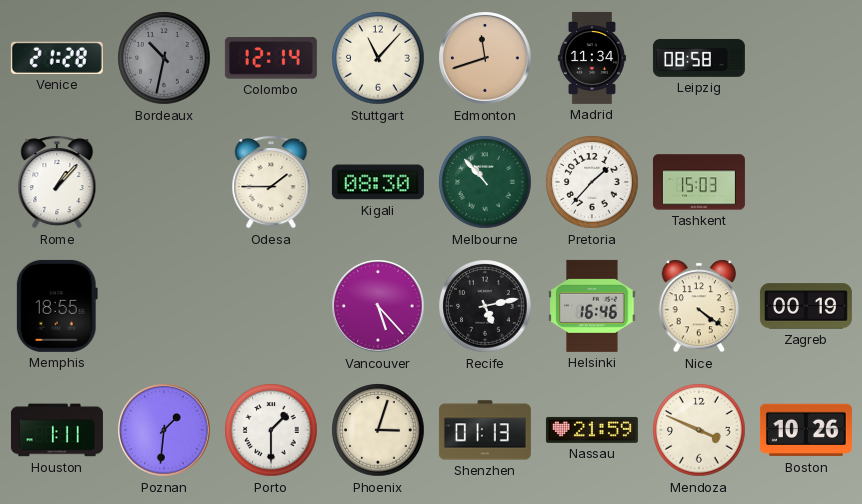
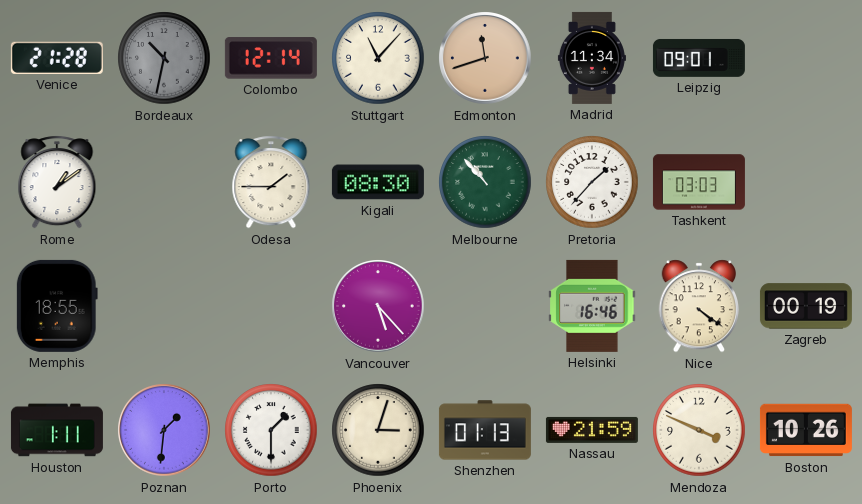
Leipzig: 08:58 -> 09:01
Rome: 1:07 -> 1:09
Tashkent: 15:03 -> 03:03
Recife: 5:13 -> none
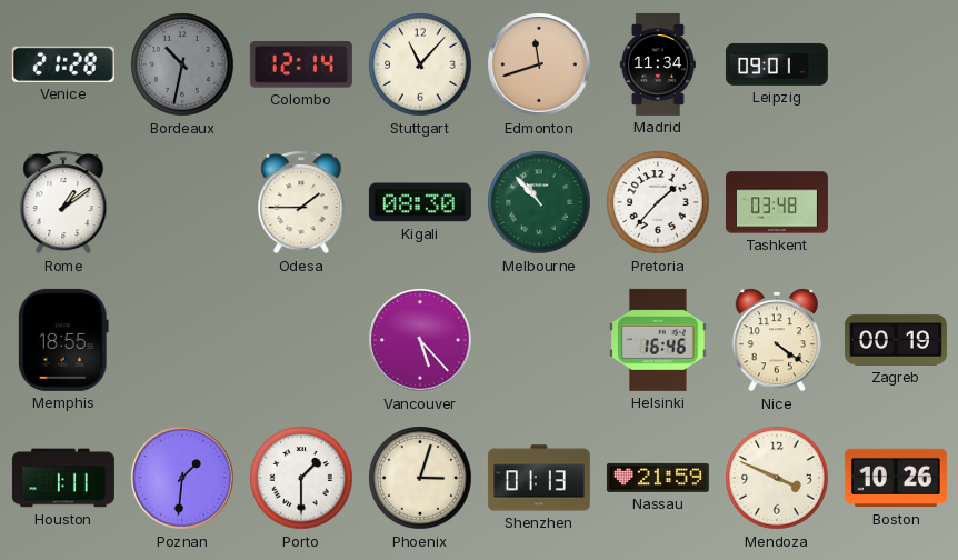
Tashkent: 03:03 -> 03:48
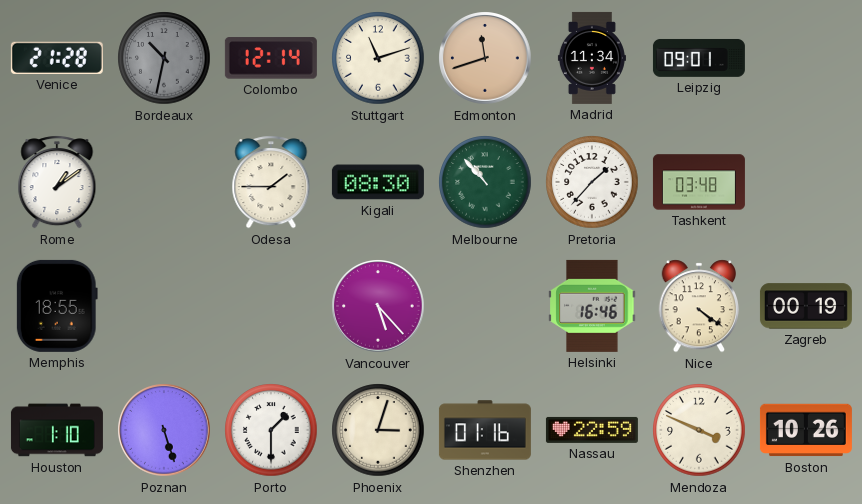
Stuttgart: 11:07 -> 11:12
Houston: 1:11 -> 1:10
Poznan: 1:31 -> 5:27
Shenzhen: 01:13 -> 01:16
Nassau: 21:59 -> 22:59
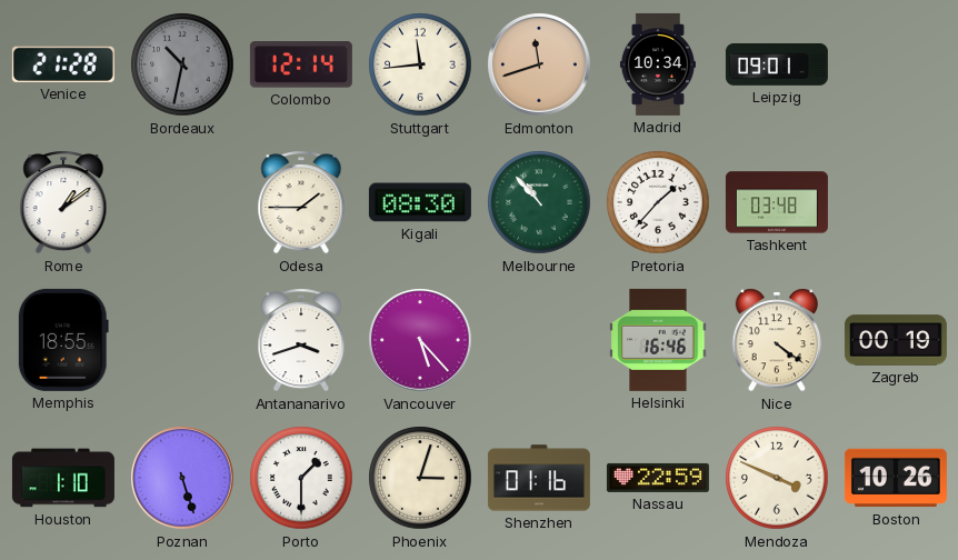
Stuttgart: 11:12 -> 11:44
Madrid: 11:34 -> 10:34
Antananarivo: none -> 3:42
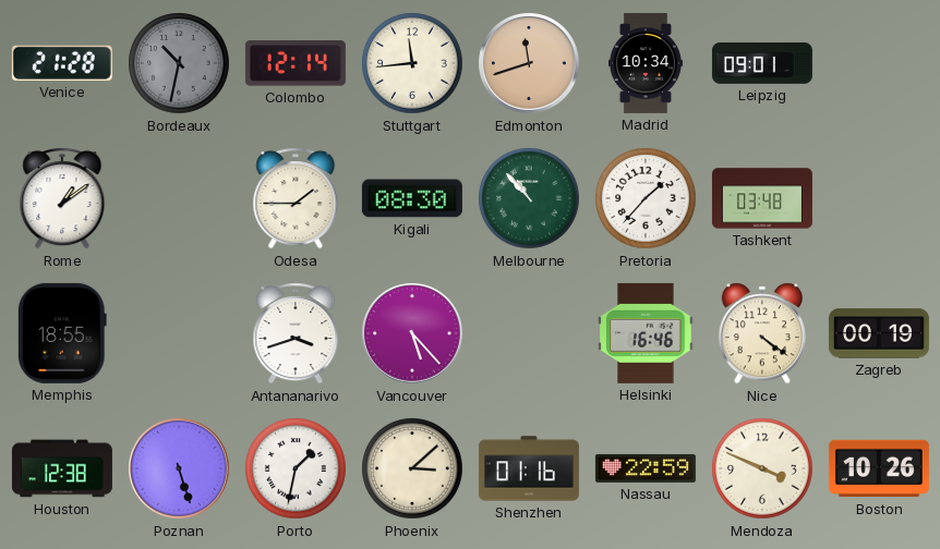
Houston: 1:10 -> 12:38
Porto: 1:30 -> 1:32
Phoenix: 3:03 -> 3:08
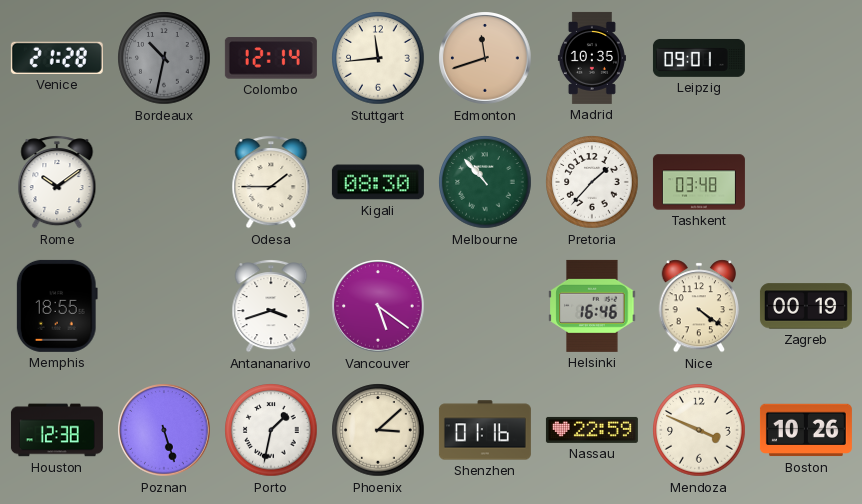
Madrid: 10:34 -> 10:35
Rome: 1:09 -> 10:09
Vancouver: 5:23 -> 5:21
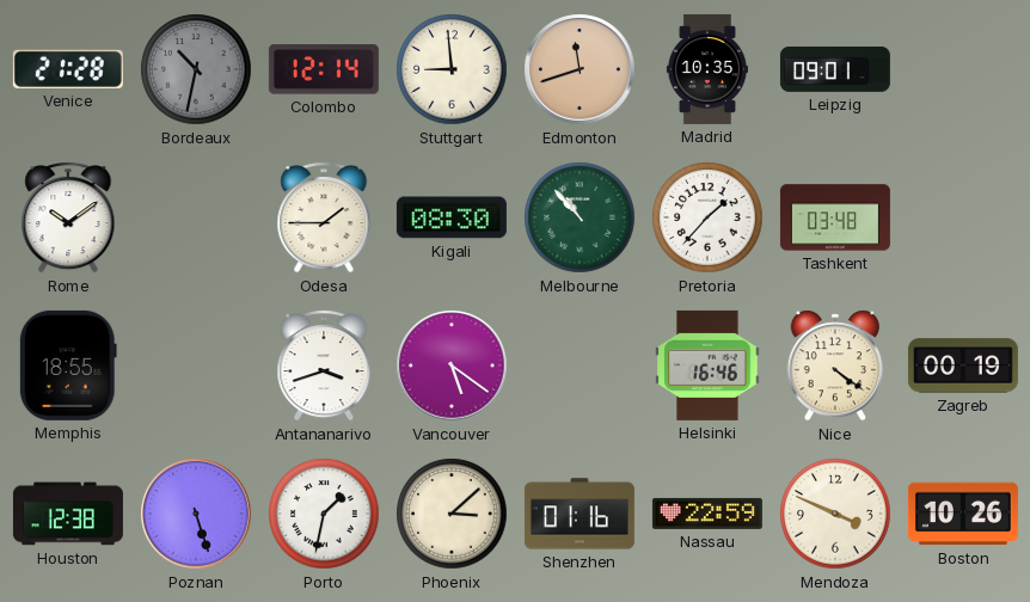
Stuttgart: 11:44 -> 8:59
